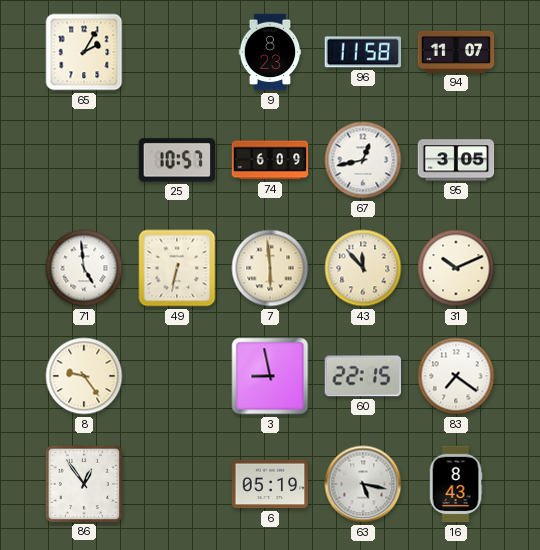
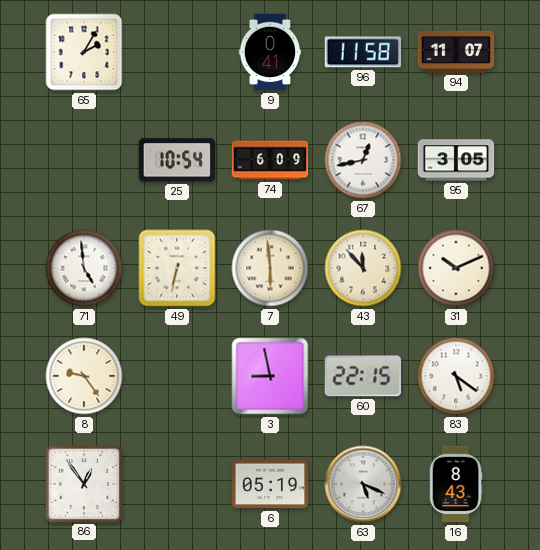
9: 8:23 -> 0:41
25: 10:57 -> 10:54
83: 7:21 -> 5:21
63: 5:17 -> 5:19
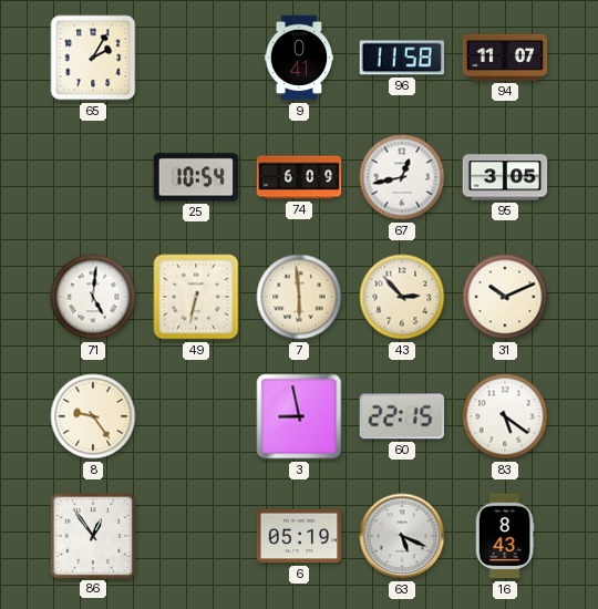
71: 4:59 -> 5:01
43: 11:53 -> 2:53
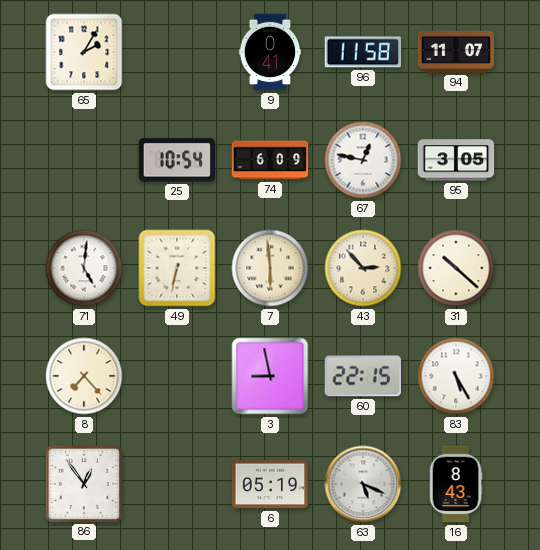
67: 12:43 -> 12:47
31: 10:11 -> 10:22
8: 9:24 -> 7:23
83: 5:21 -> 5:25
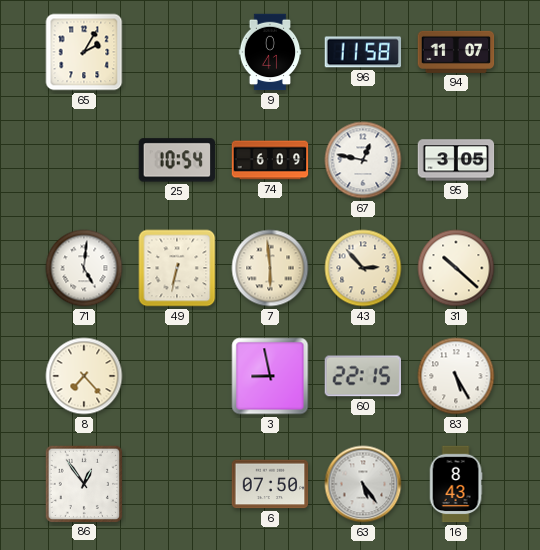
6: 05:19 -> 07:50
63: 5:19 -> 5:24
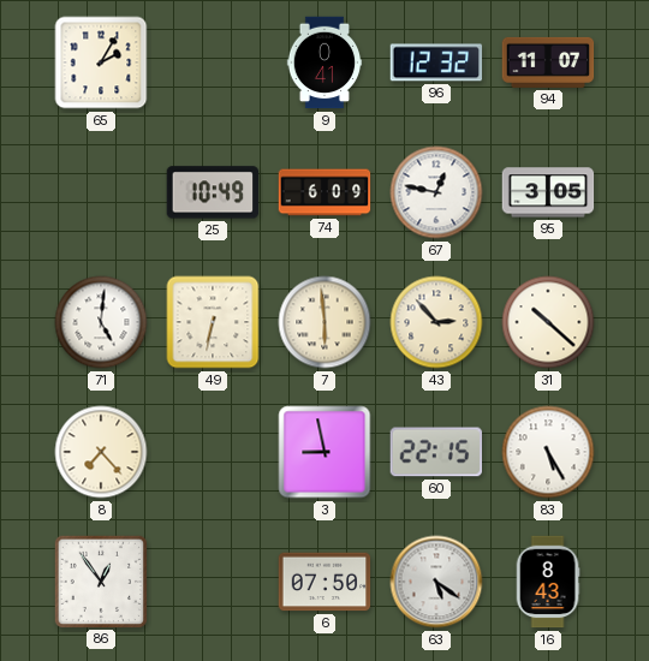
96: 11:58 -> 12:32
25: 10:54 -> 10:49
63: 5:24 -> 5:21
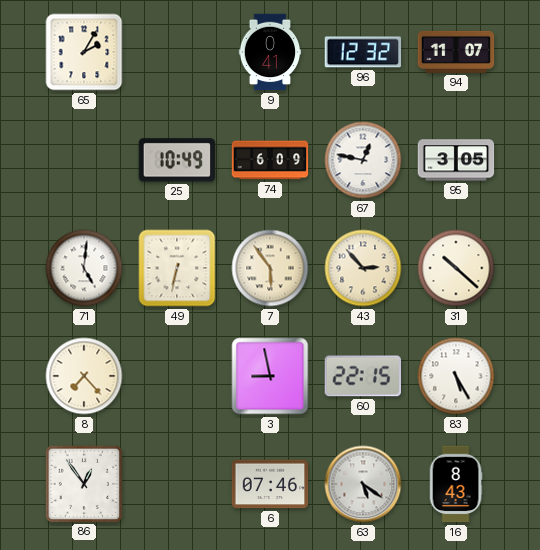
7: 5:59 -> 5:54
6: 07:50 -> 07:46
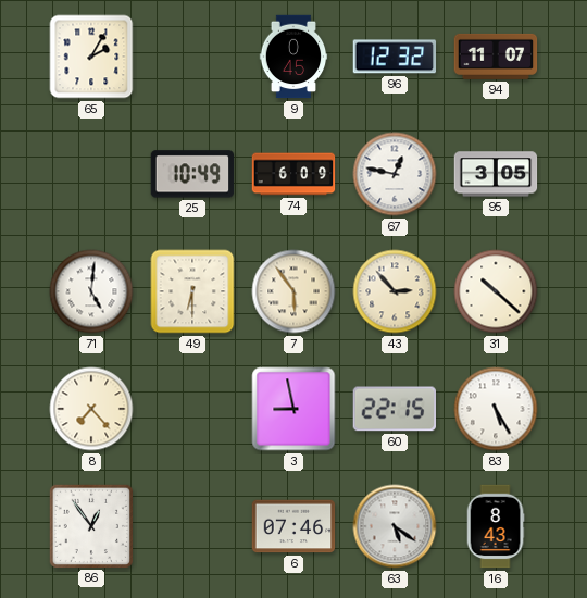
9: 0:41 -> 0:45
49: 6:32 -> 6:30
